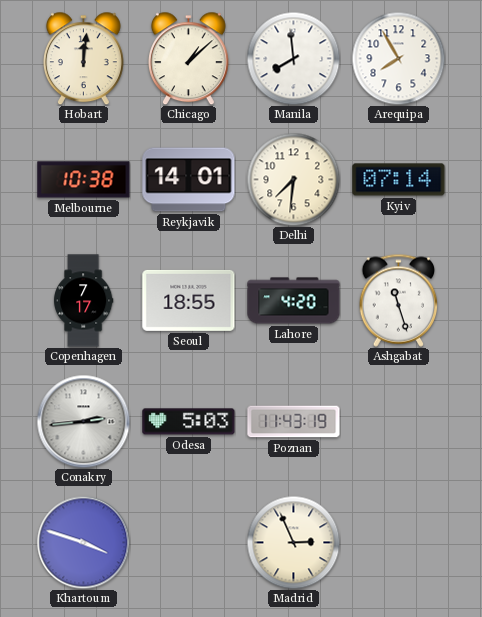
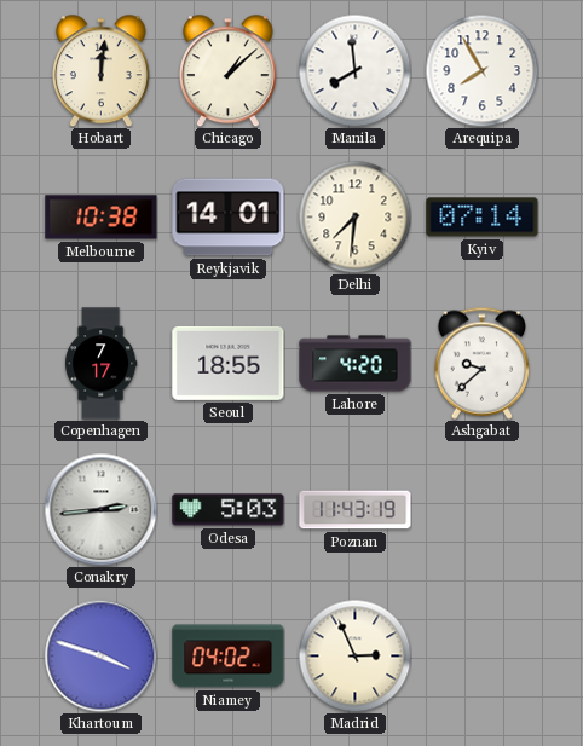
Ashgabat: 11:27 -> 9:38
Niamey: none -> 04:02
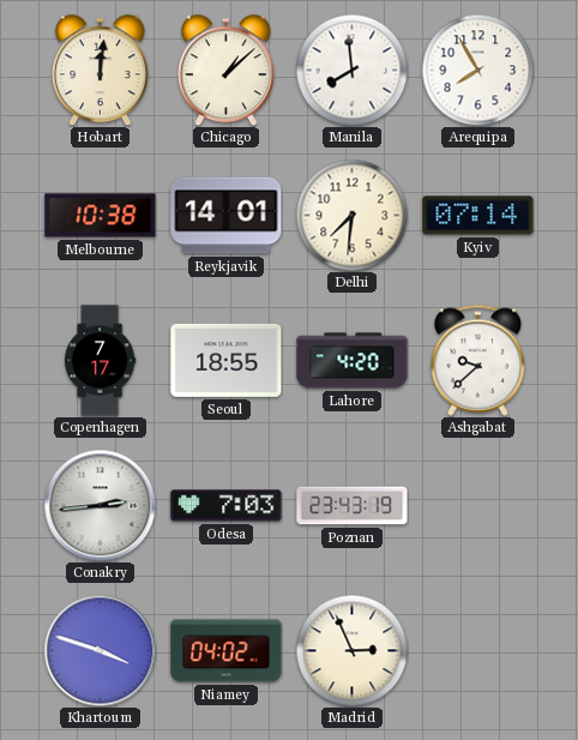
Odesa: 5:03 -> 7:03
Poznan: 11:43 -> 23:43
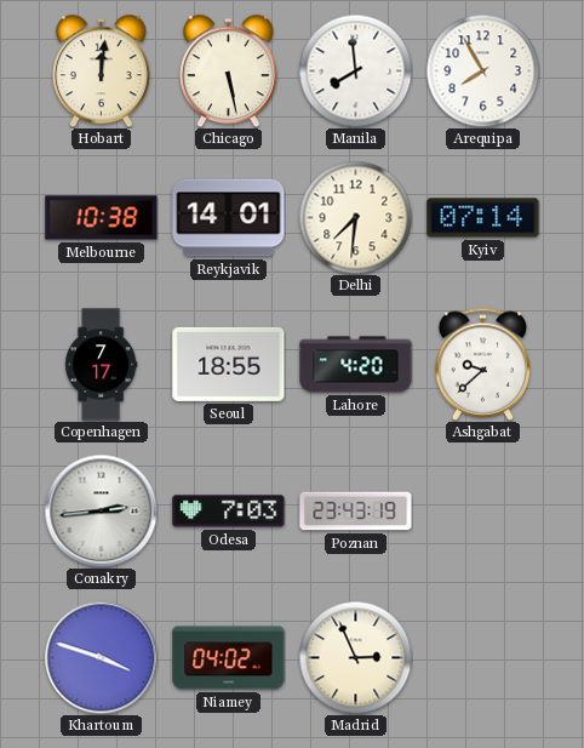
Chicago: 1:08 -> 5:28
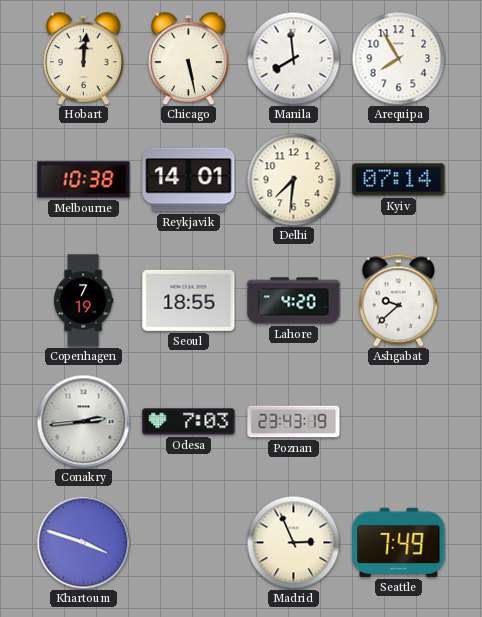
Copenhagen: 7:17 -> 7:19
Niamey: 04:02 -> none
Seattle: none -> 7:49
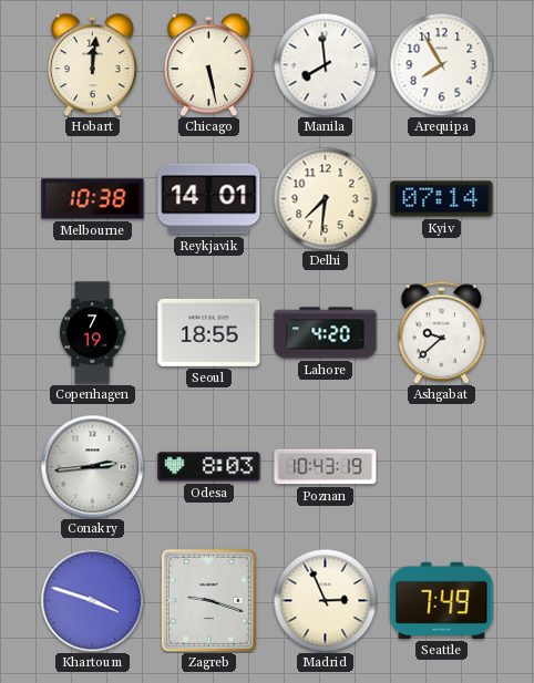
Odesa: 7:03 -> 8:03
Poznan: 23:43 -> 10:43
Zagreb: none -> 9:18
